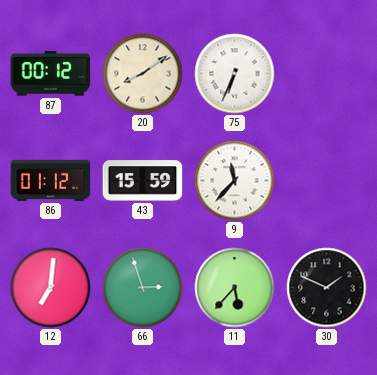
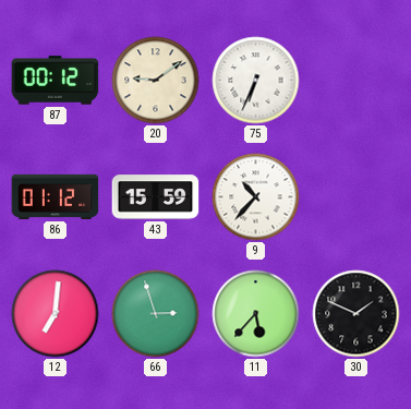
20: 8:09 -> 9:09
9: 11:37 -> 10:37
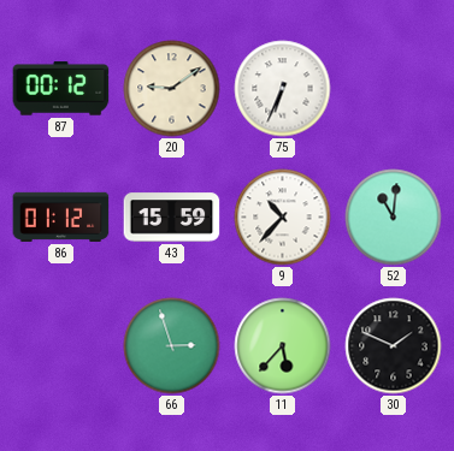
52: none -> 11:01
12: 7:01 -> none
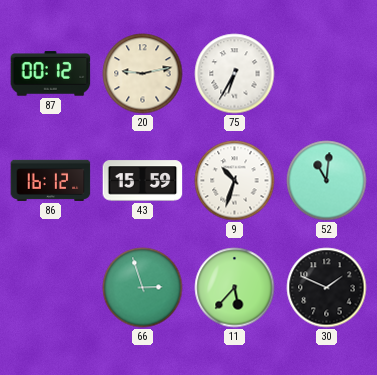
20: 9:09 -> 9:13
75: 6:34 -> 6:35
86: 01:12 -> 16:12
9: 10:37 -> 10:33
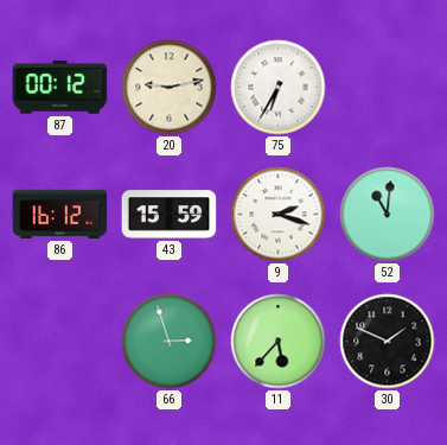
9: 10:33 -> 2:18
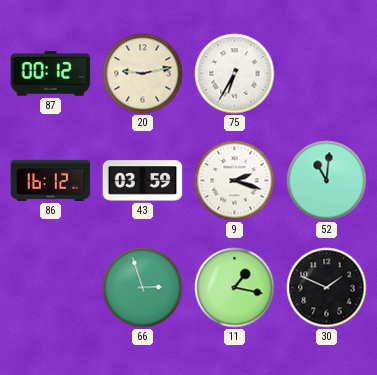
43: 15:59 -> 03:59
11: 5:37 -> 1:17
